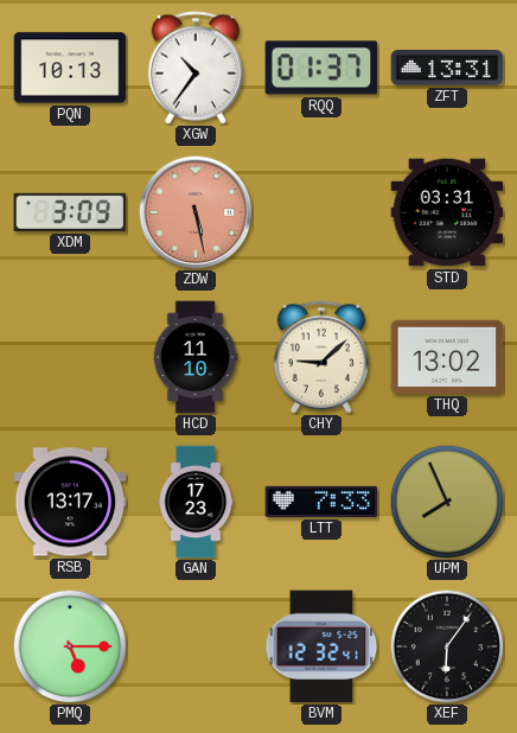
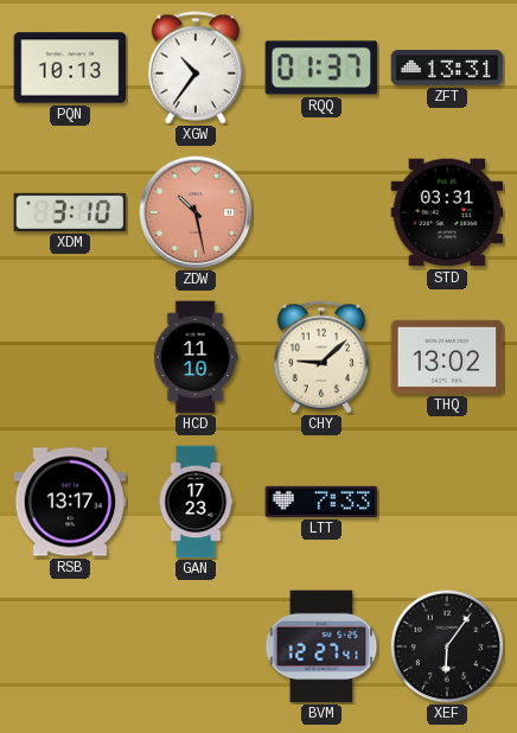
XDM: 3:09 -> 3:10
ZDW: 5:28 -> 10:28
UPM: 7:56 -> none
PMQ: 5:15 -> none
BVM: 12:32 -> 12:27
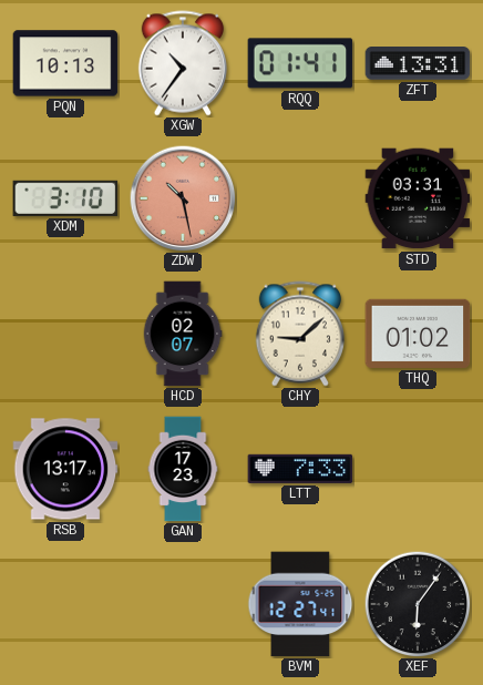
RQQ: 01:37 -> 01:41
HCD: 11:10 -> 02:07
THQ: 13:02 -> 01:02
